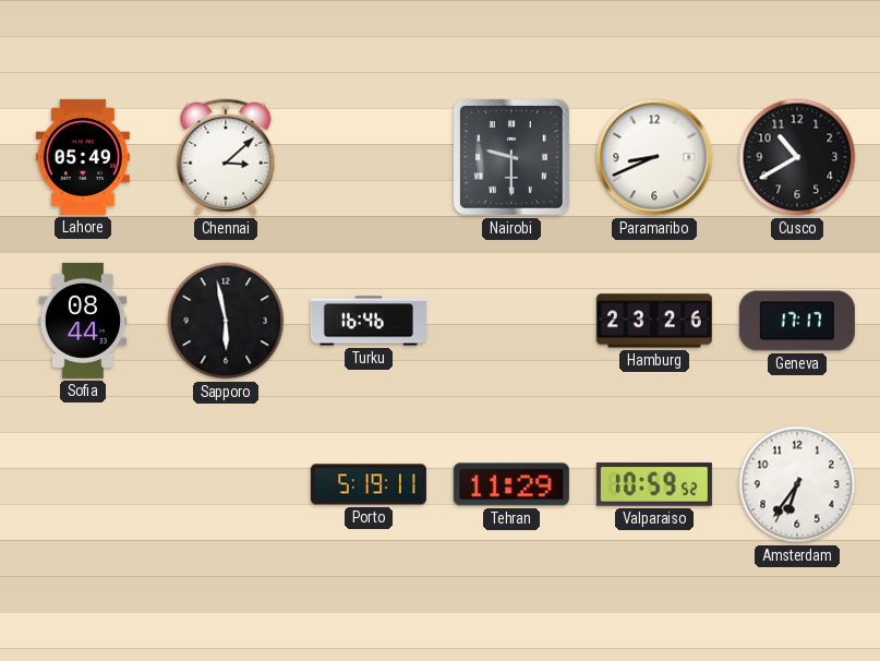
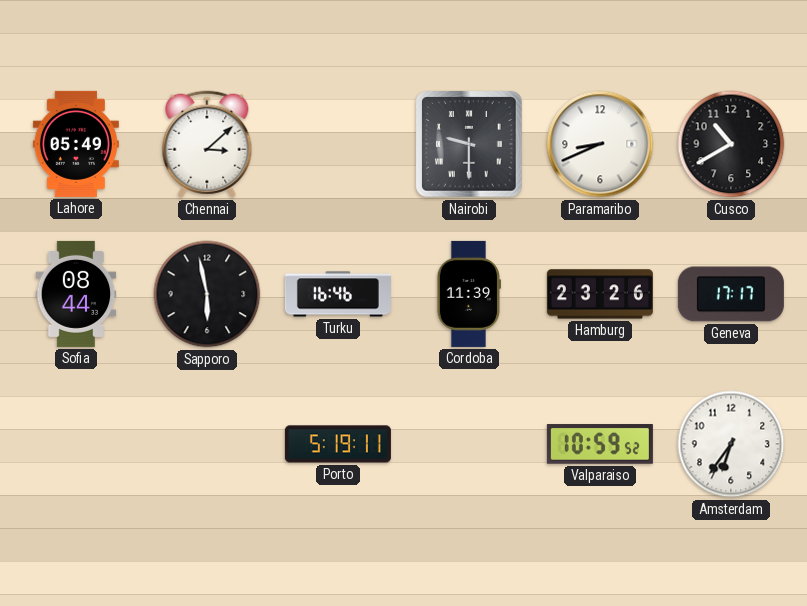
Cordoba: none -> 11:39
Tehran: 11:29 -> none
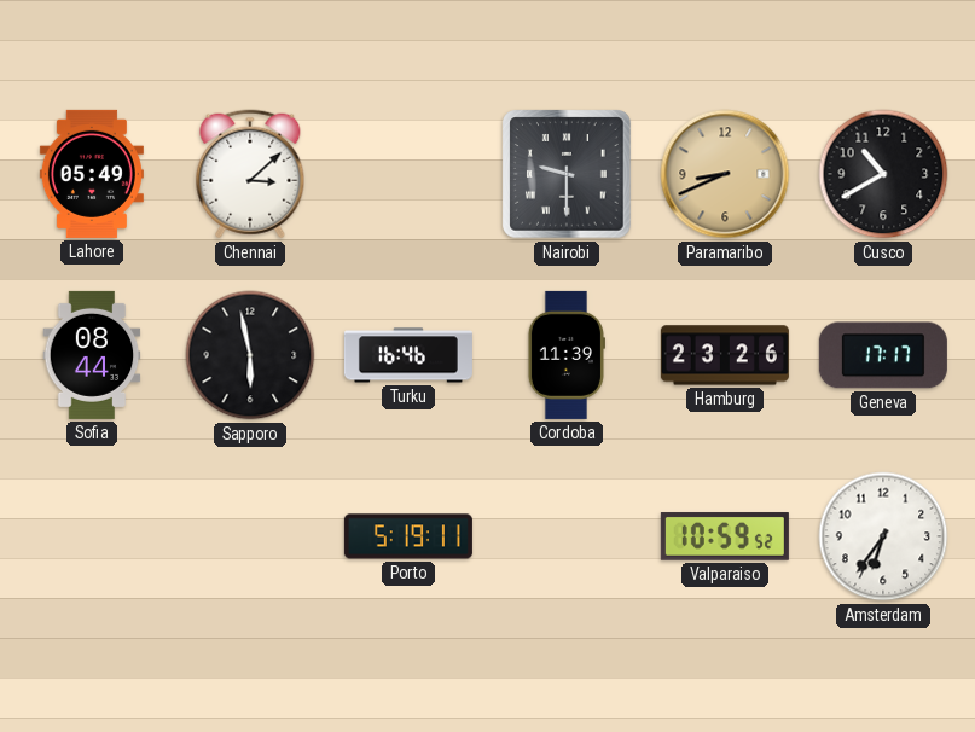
Paramaribo dial: white -> champagne
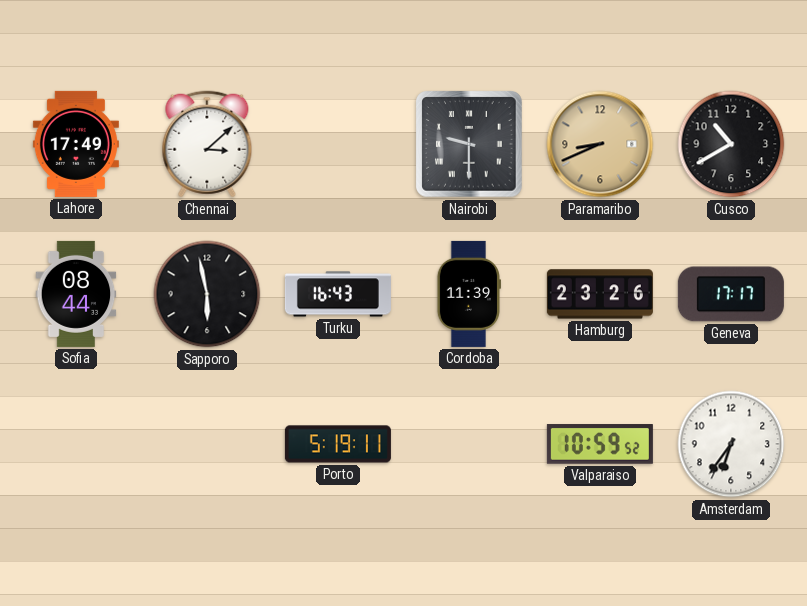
Lahore: 05:49 -> 17:49
Turku: 16:46 -> 16:43
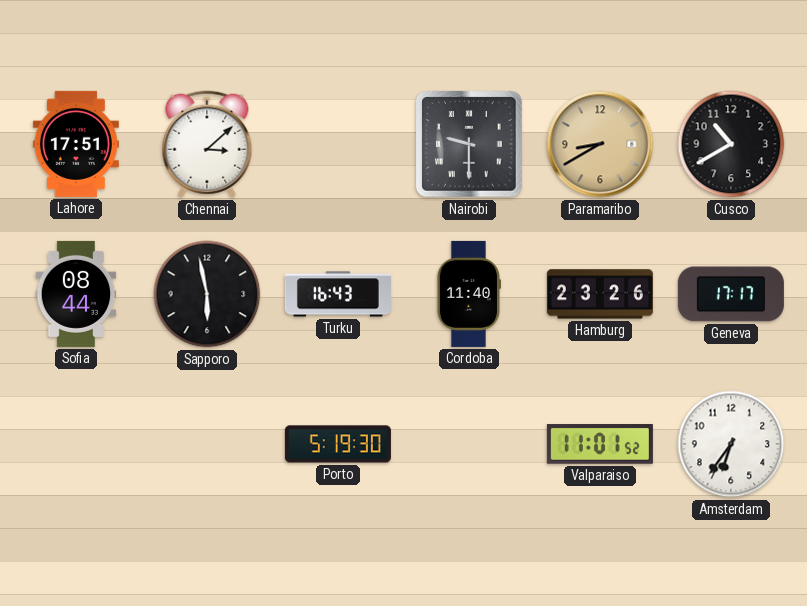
Lahore: 17:49 -> 17:51
Paramaribo: 8:41 -> 8:40
Cordoba: 11:39 -> 11:40
Porto: 5:19:11 -> 5:19:30
Valparaiso: 10:59 -> 11:01
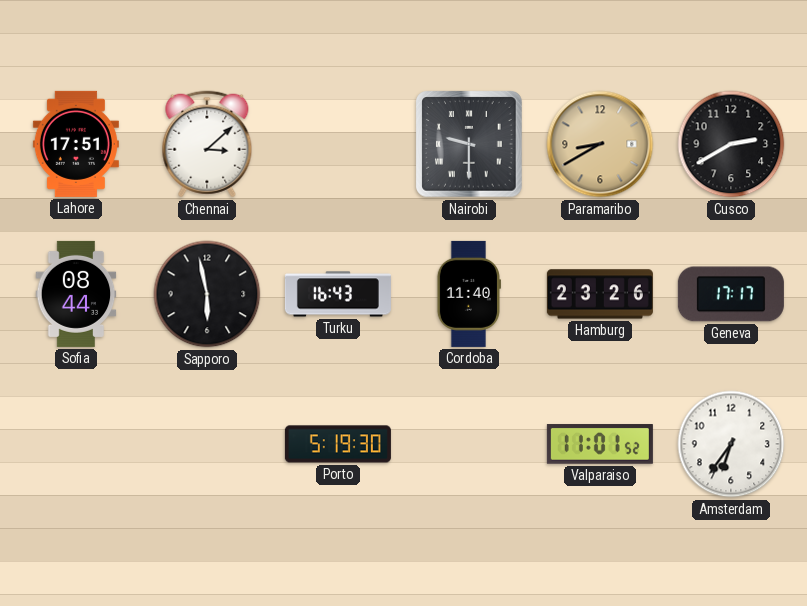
Cusco: 10:40 -> 2:40
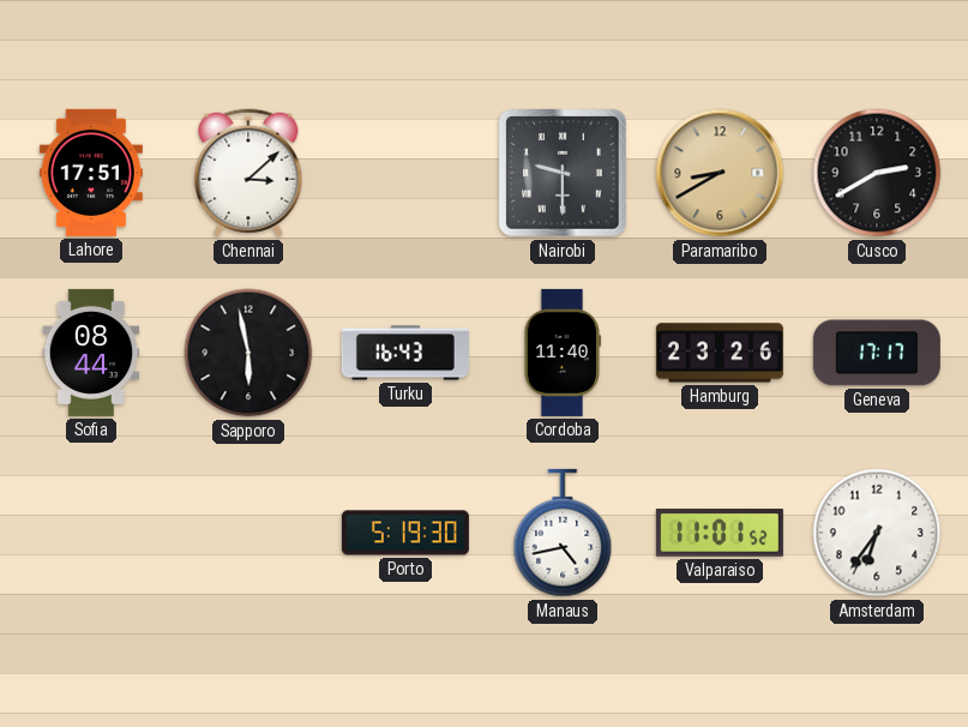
Manaus: none -> 4:43
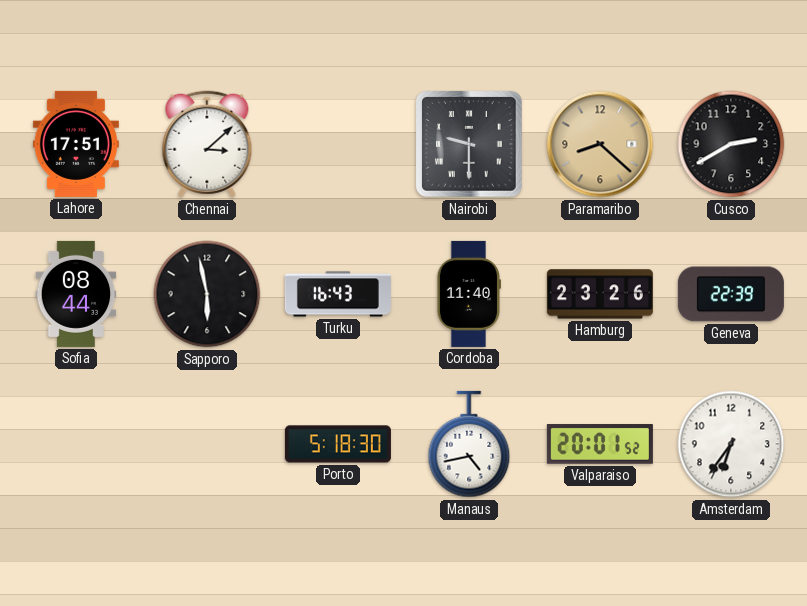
Paramaribo: 8:40 -> 8:22
Geneva: 17:17 -> 22:39
Porto: 5:19 -> 5:18
Valparaiso: 11:01 -> 20:01
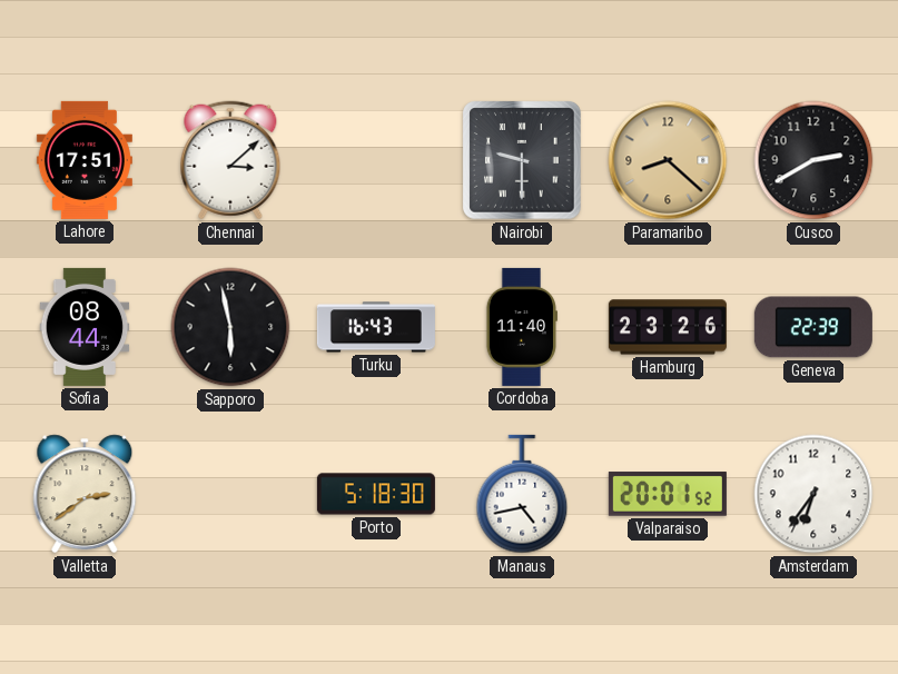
Valletta: none -> 2:39
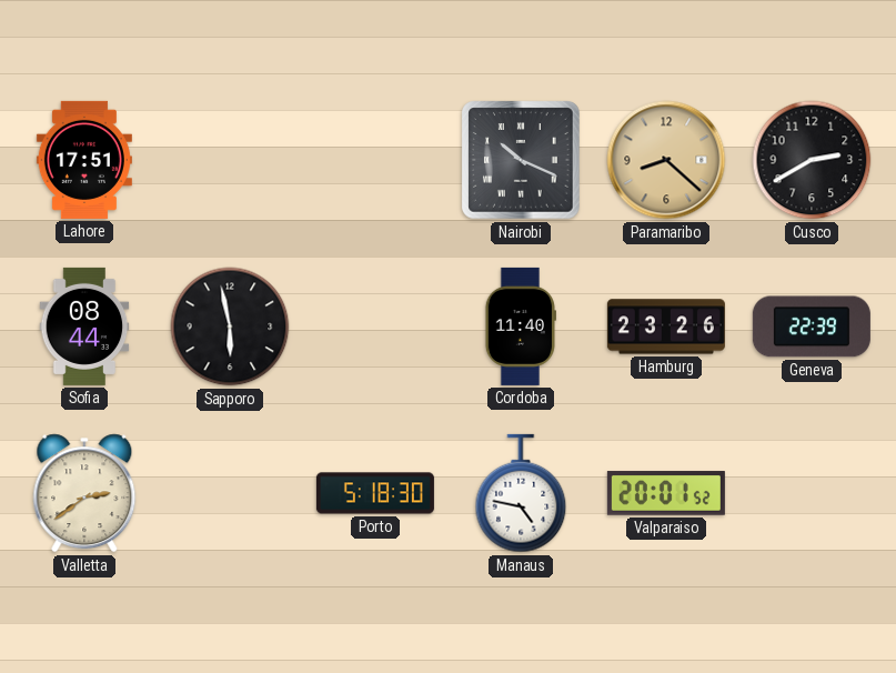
Chennai: 3:08 -> none
Nairobi: 9:30 -> 10:19
Turku: 16:43 -> none
Manaus: 4:43 -> 4:47
Amsterdam: 6:36 -> none
